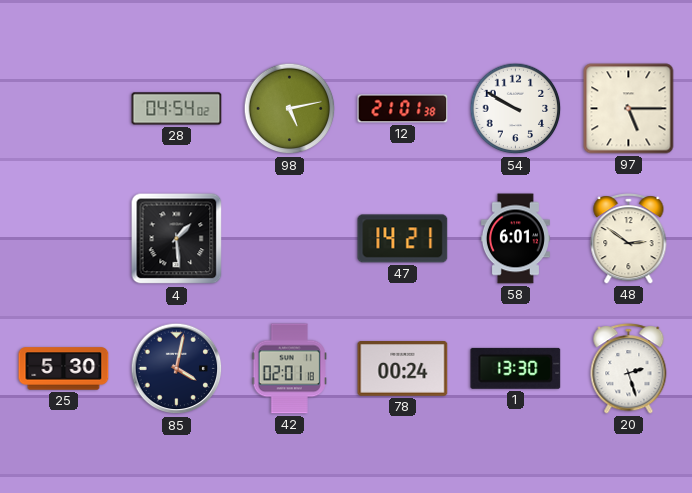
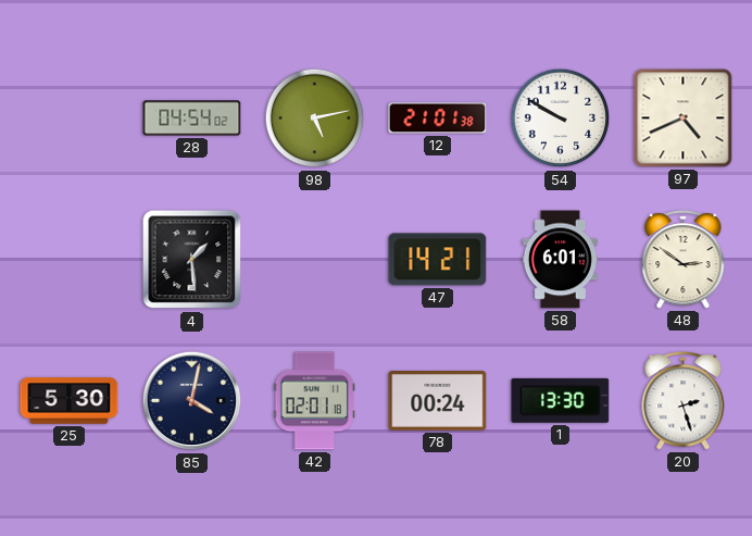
97: 5:15 -> 4:41
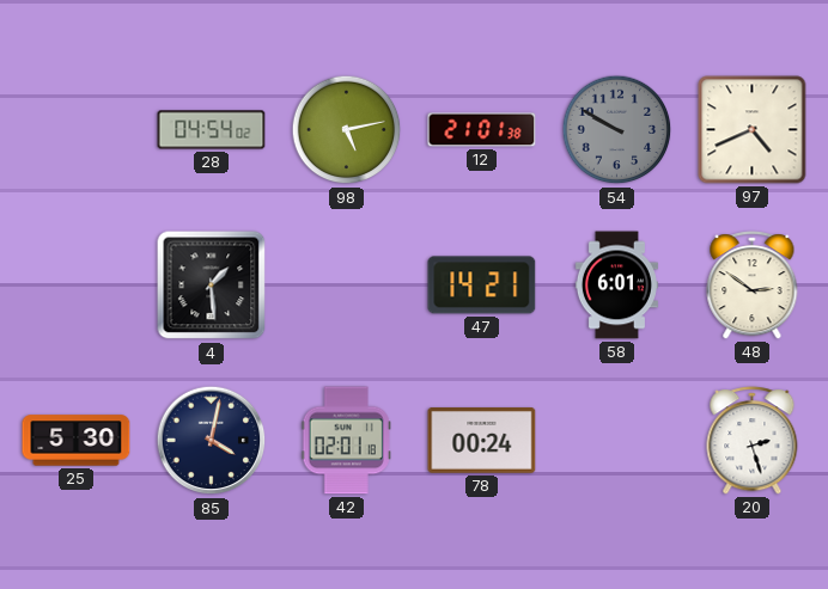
54 dial: white -> grey
1: 13:30 -> none
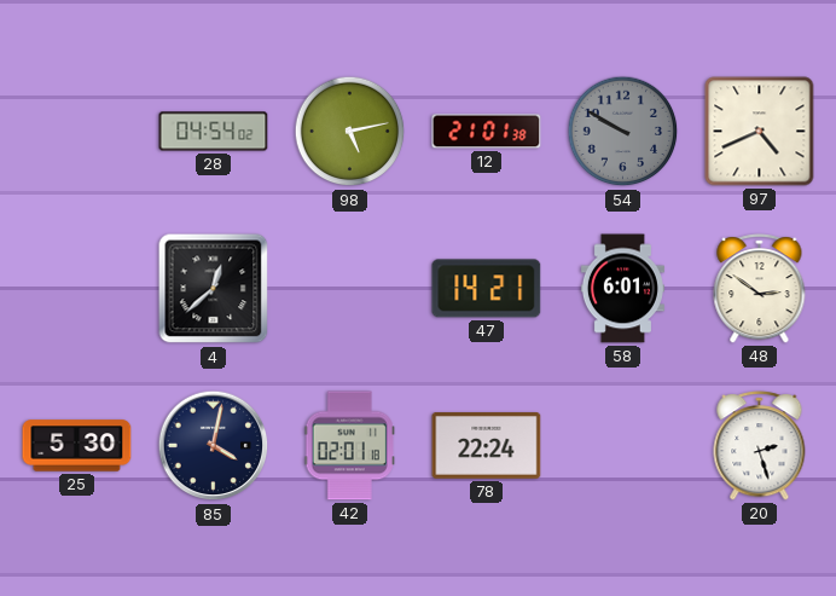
4: 1:29 -> 12:38
78: 00:24 -> 22:24
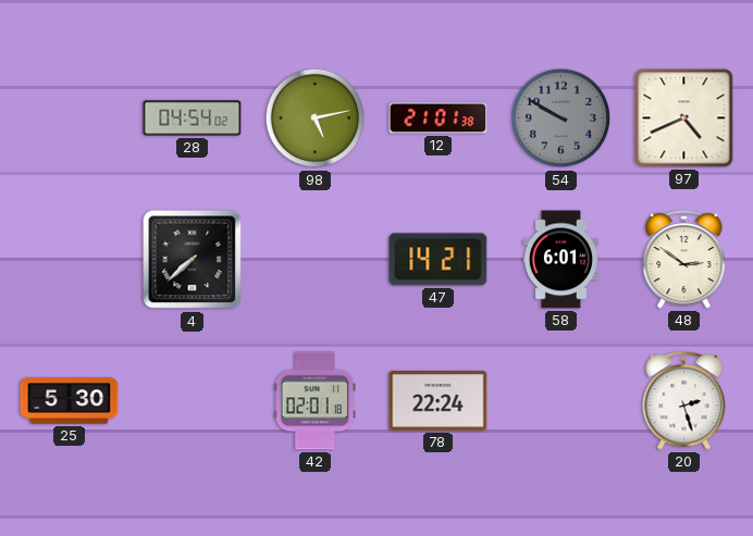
4: 12:38 -> 7:38
85: 4:02 -> none
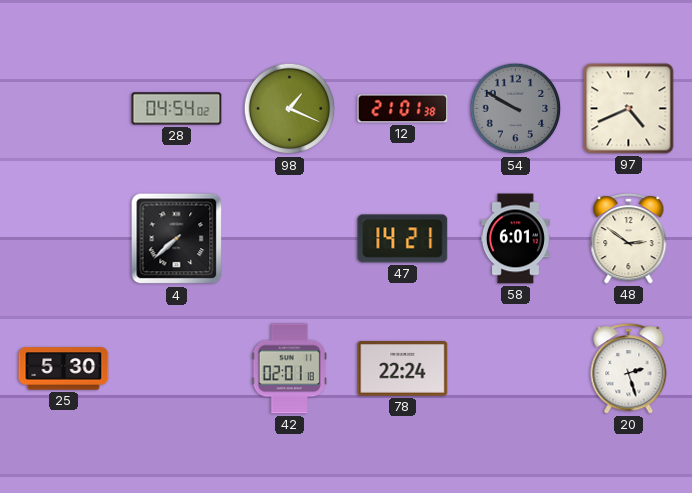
98: 5:13 -> 1:19
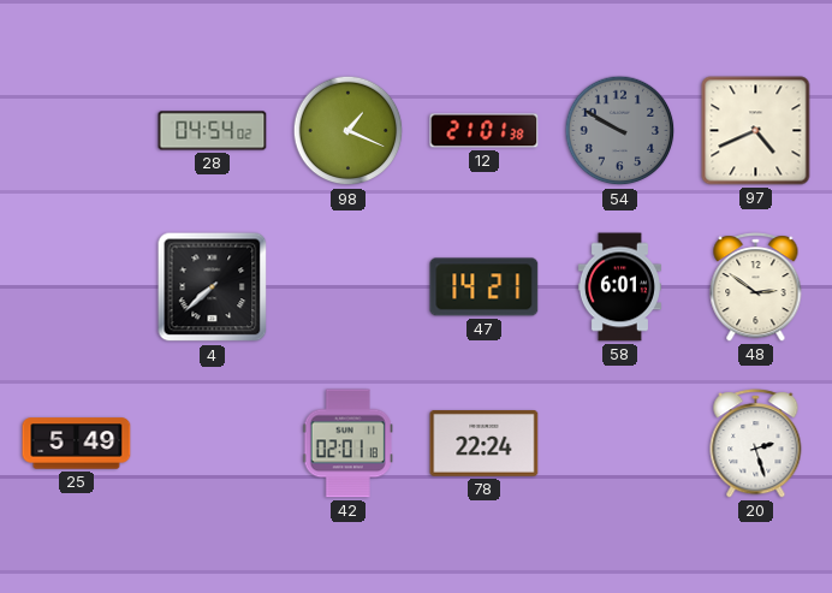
25: 5:30 -> 5:49
